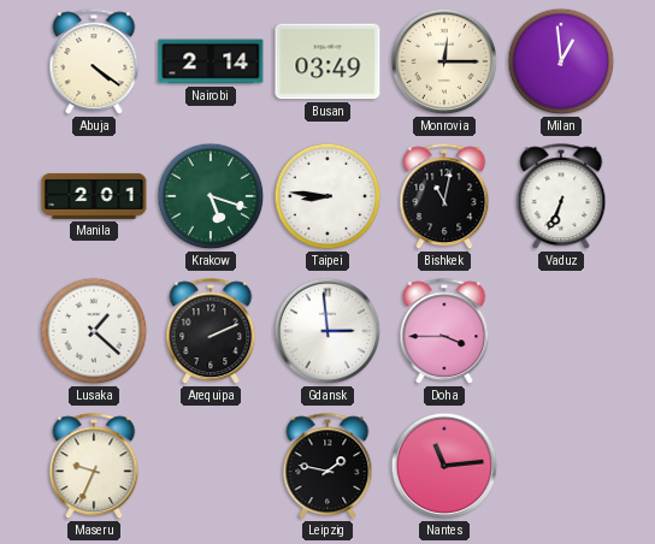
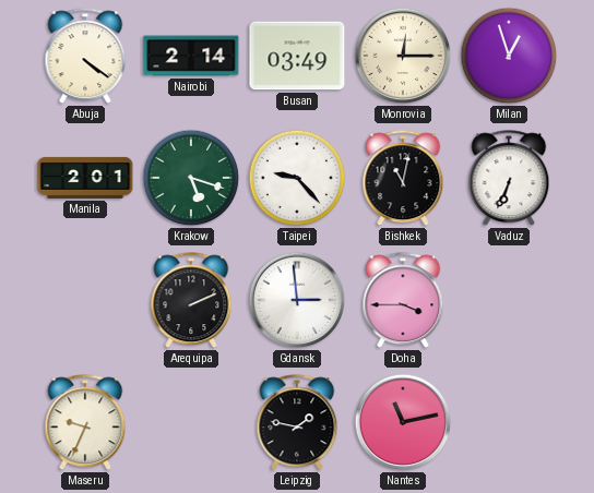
Milan: 12:59 -> 12:57
Taipei: 8:46 -> 9:23
Lusaka: 1:22 -> none
Nantes: 11:14 -> 11:13
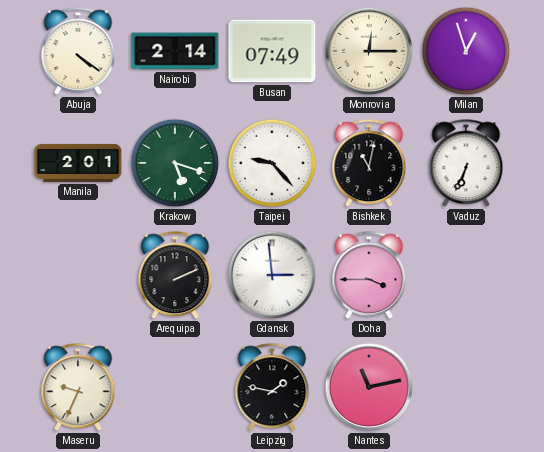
Busan: 03:49 -> 07:49
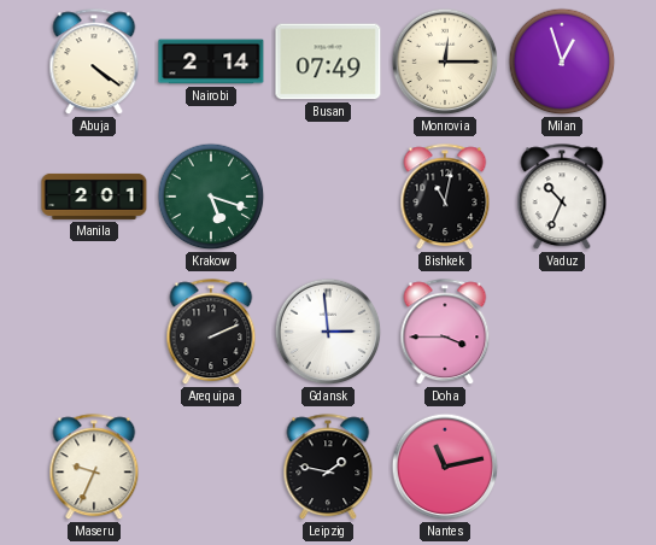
Taipei: 9:23 -> none
Vaduz: 6:34 -> 10:34
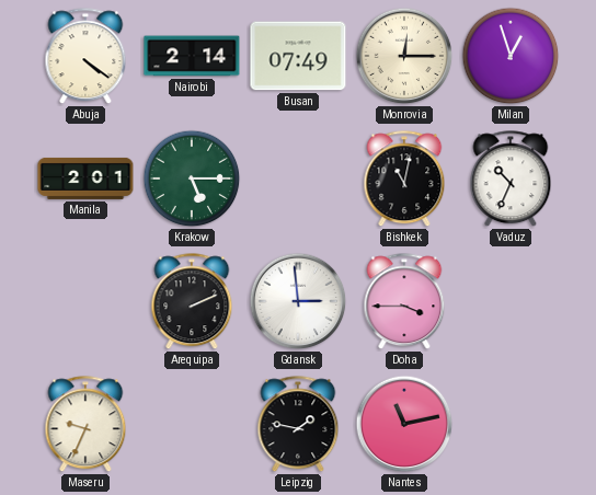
Krakow: 5:18 -> 5:15
